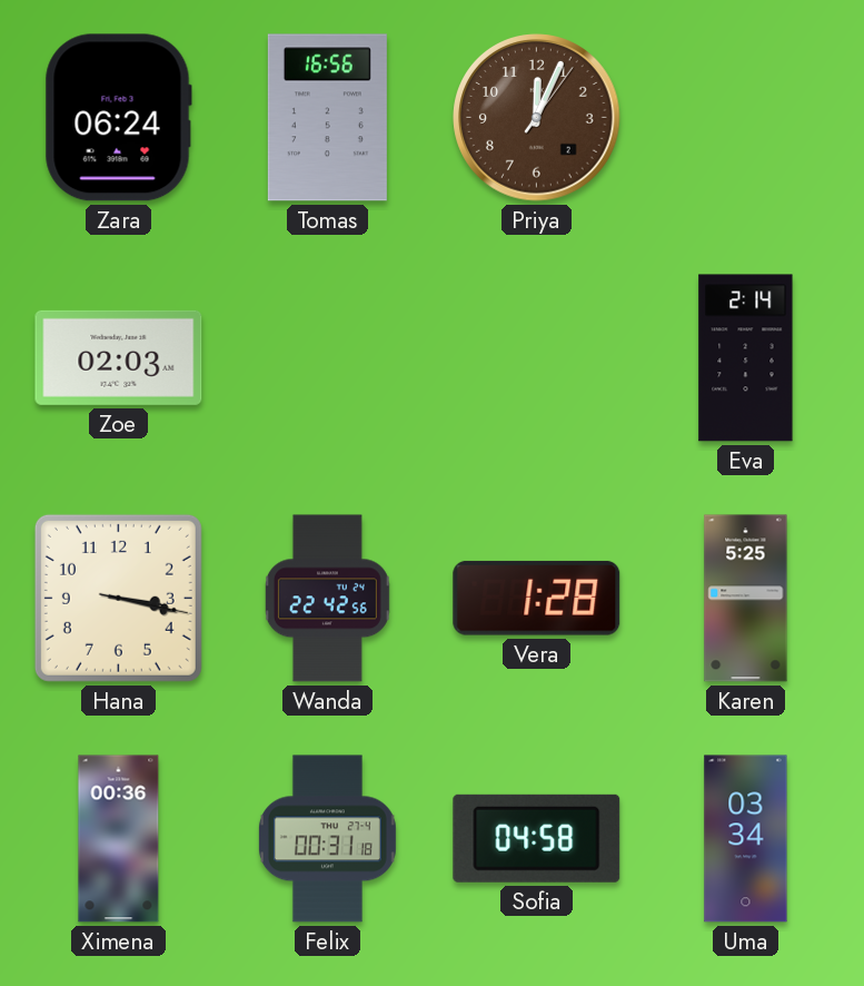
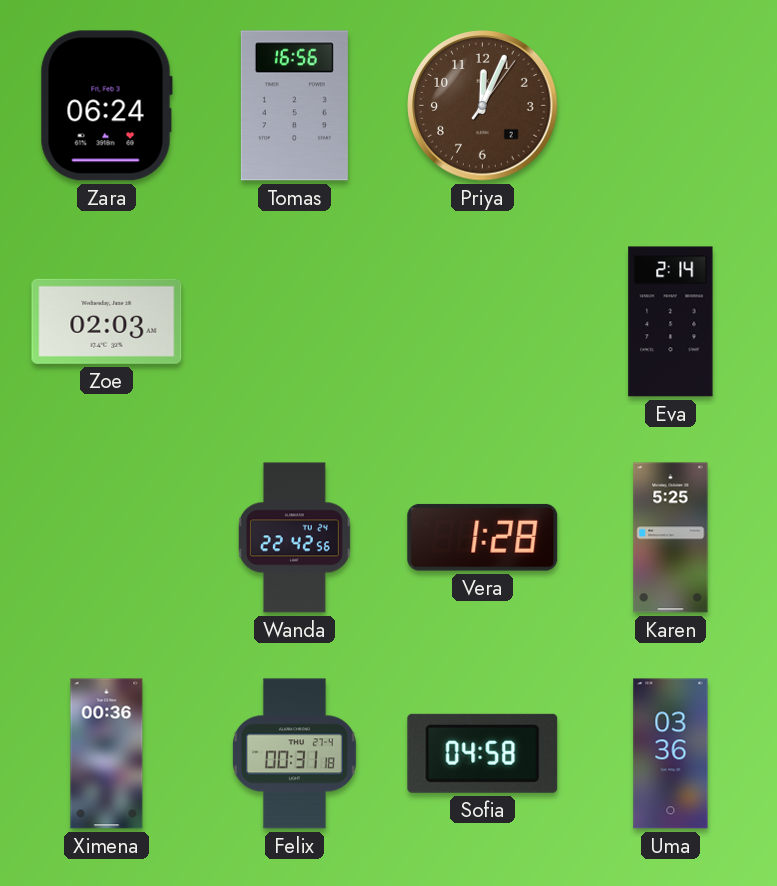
Hana: 3:17 -> none
Uma: 03:34 -> 03:36
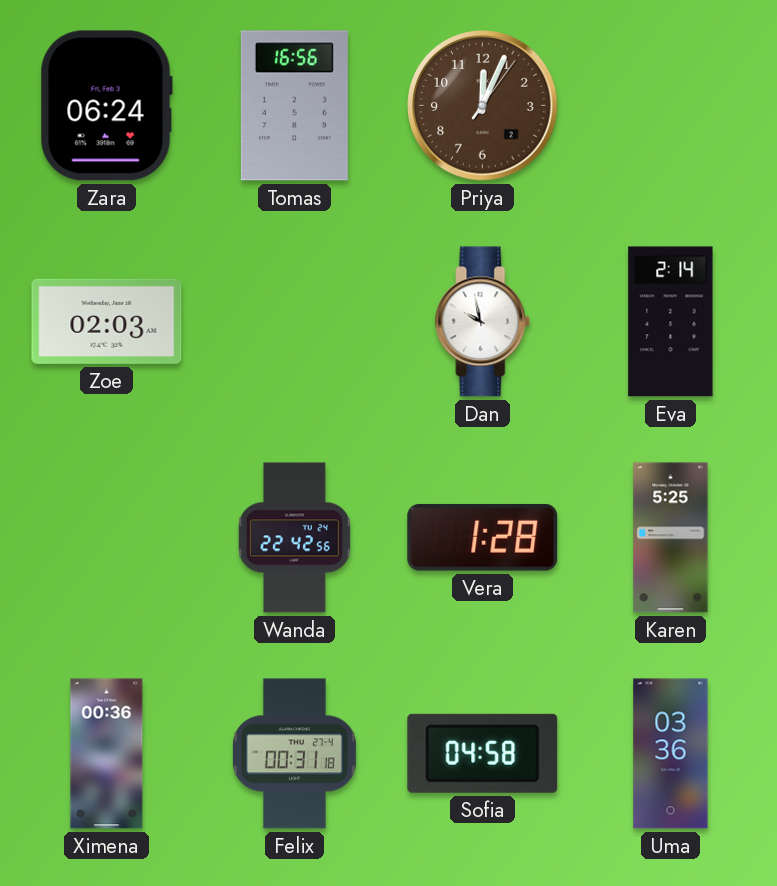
Dan: none -> 9:58
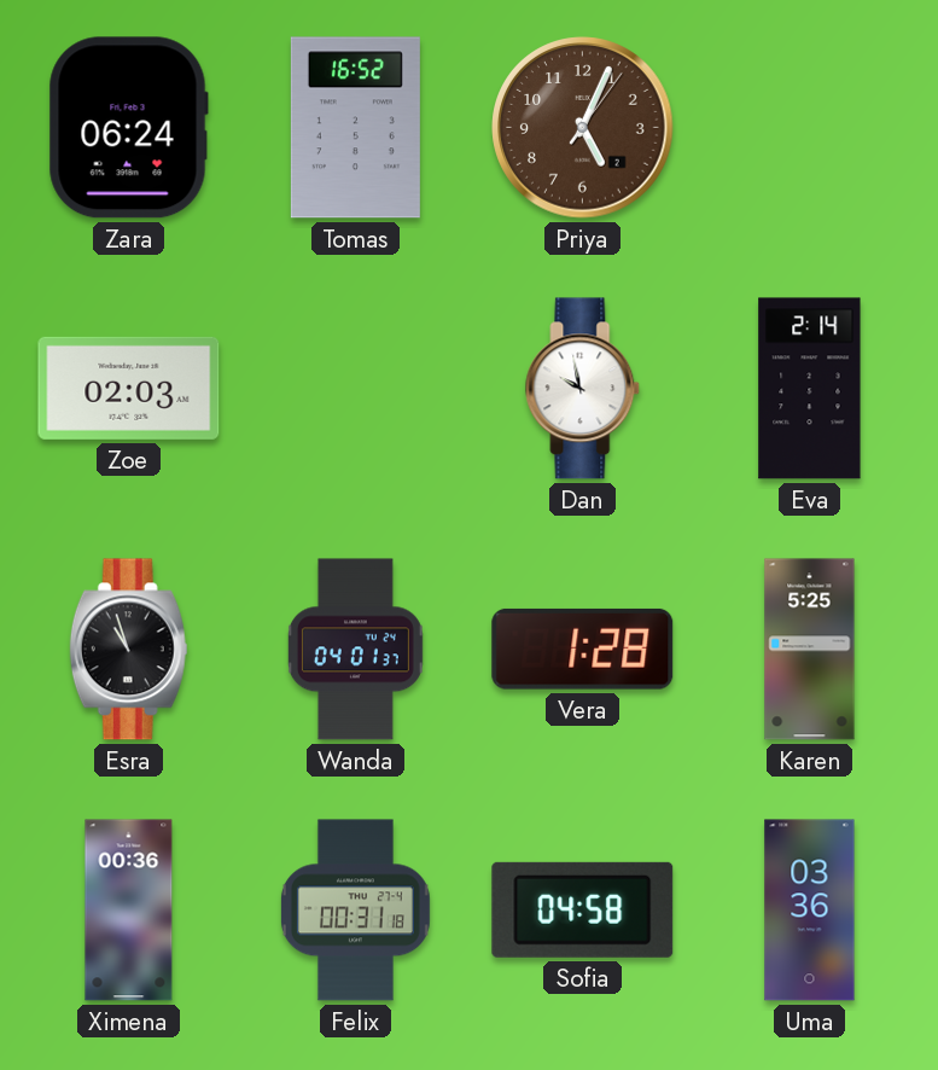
Tomas: 16:56 -> 16:52
Priya: 12:04 -> 5:04
Esra: none -> 10:57
Wanda: 22:42 -> 04:01
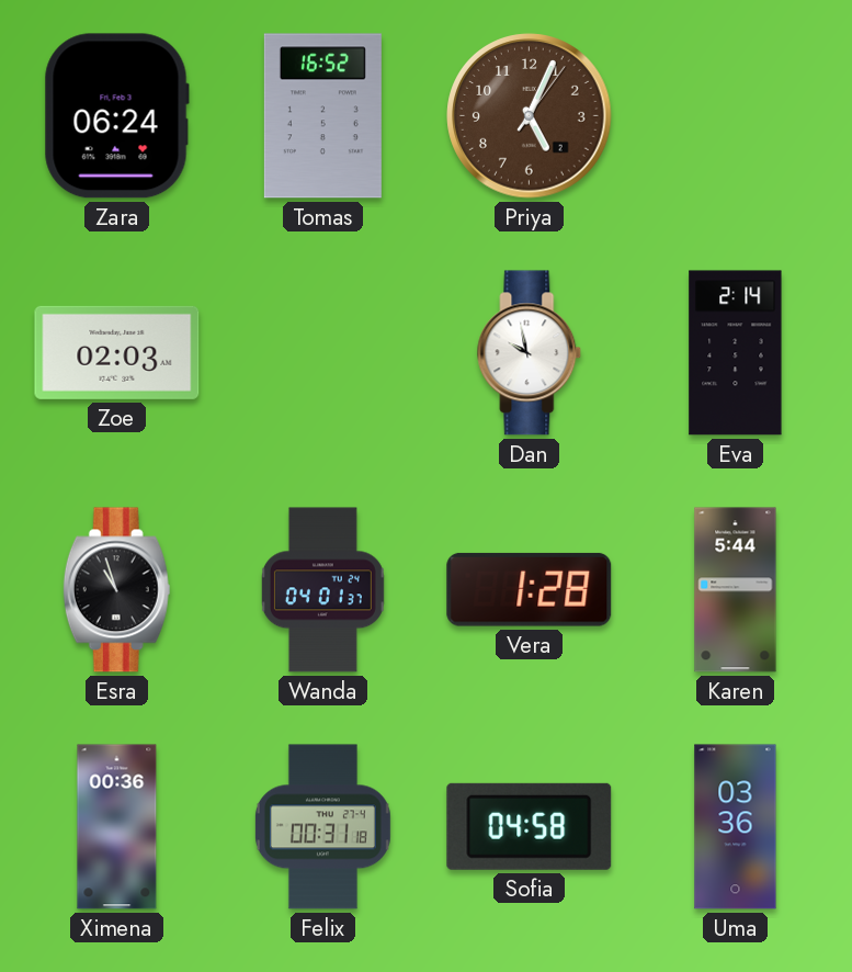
Karen: 5:25 -> 5:44
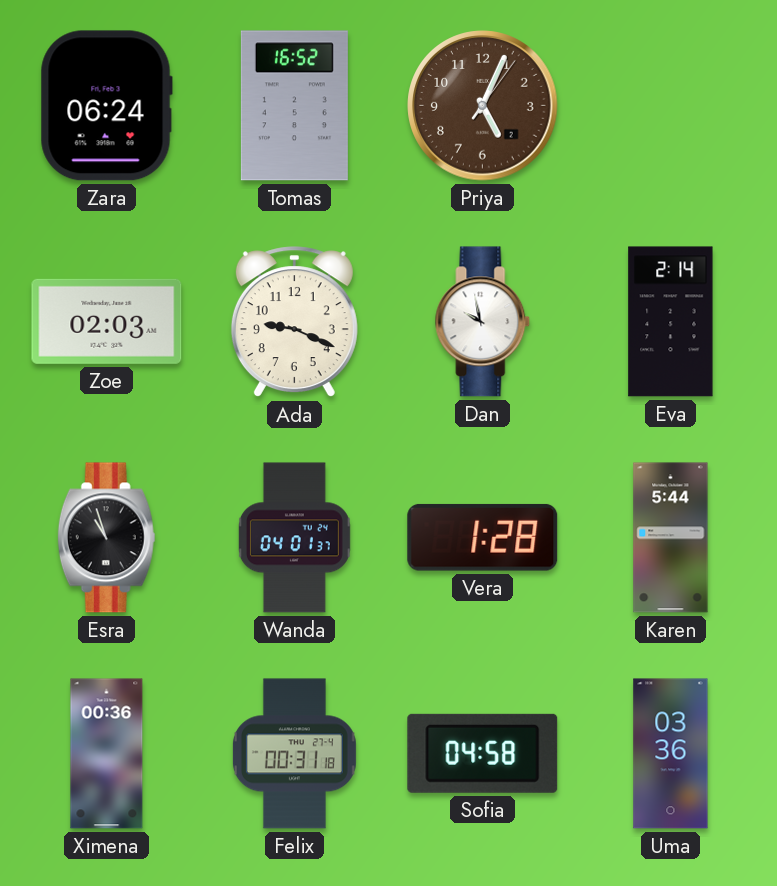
Ada: none -> 9:19
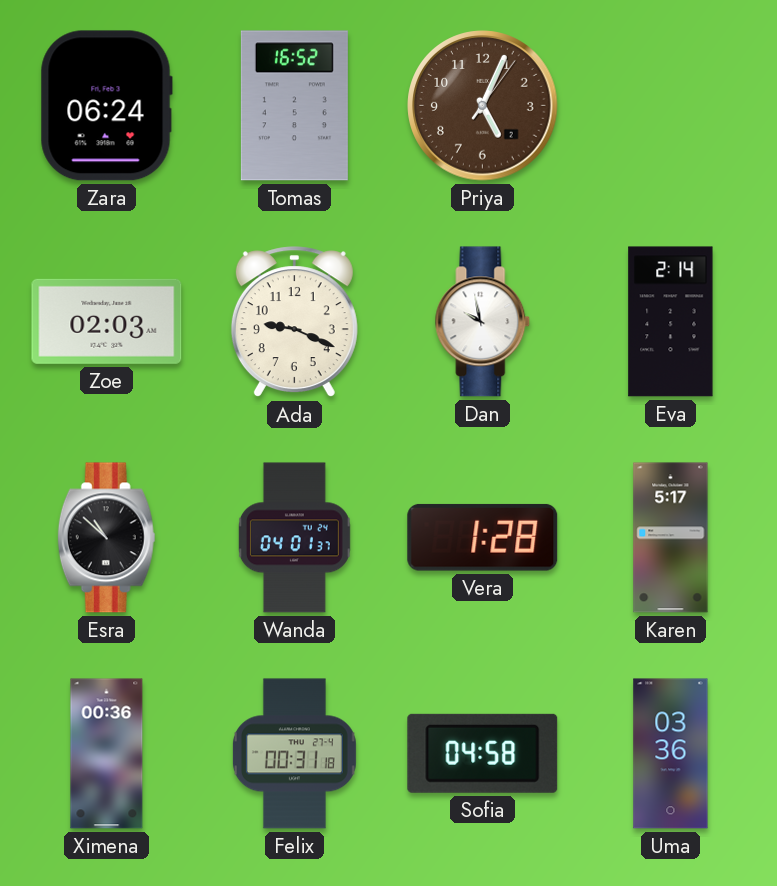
Esra: 10:57 -> 10:52
Karen: 5:44 -> 5:17
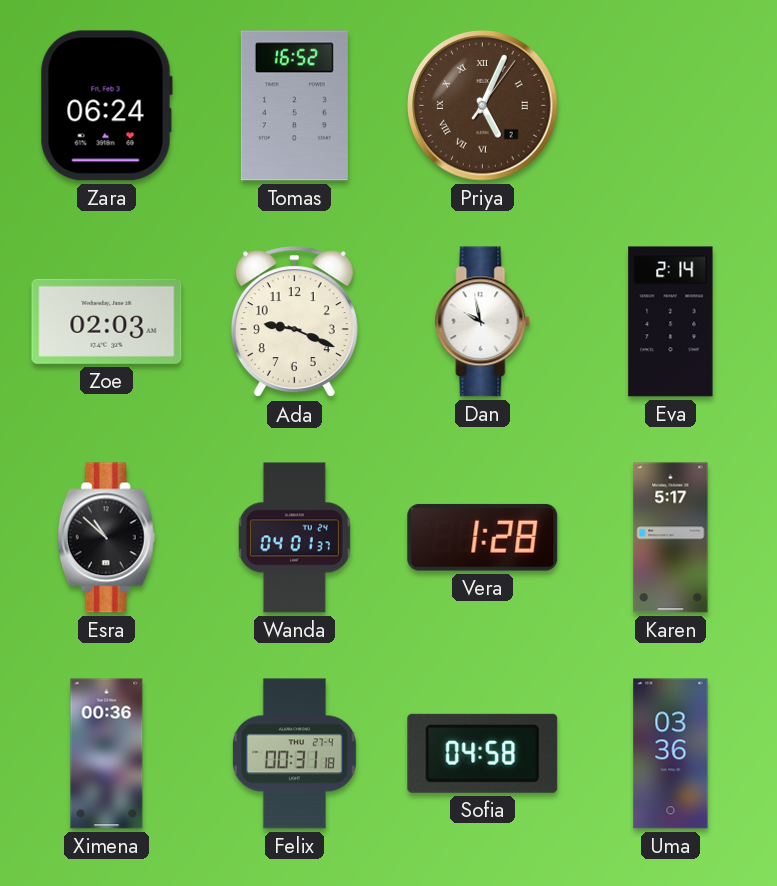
Priya numerals: Arabic -> Roman
